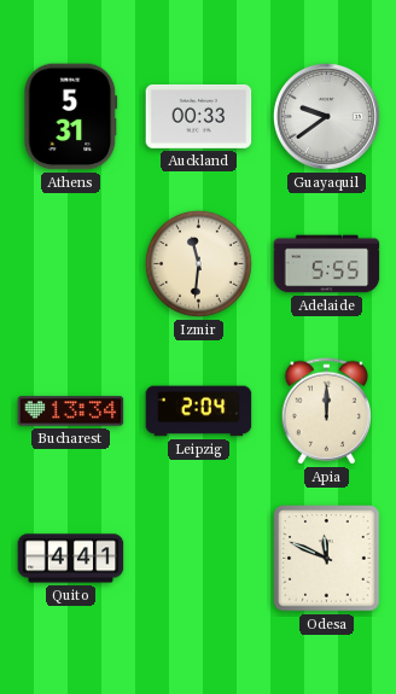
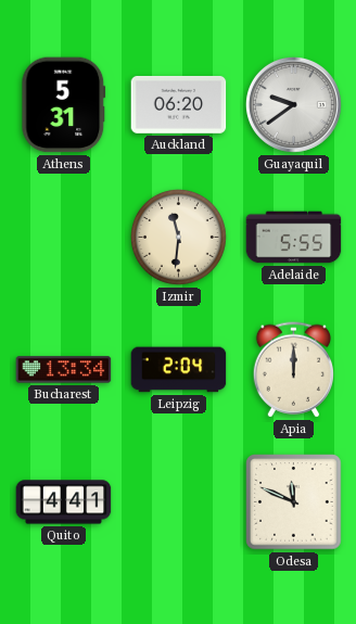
Auckland: 00:33 -> 06:20
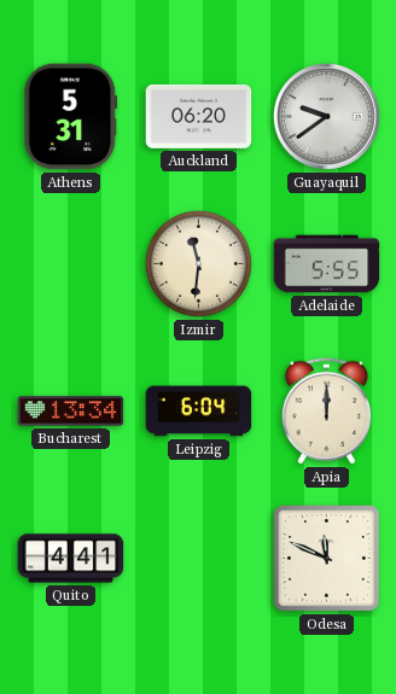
Leipzig: 2:04 -> 6:04
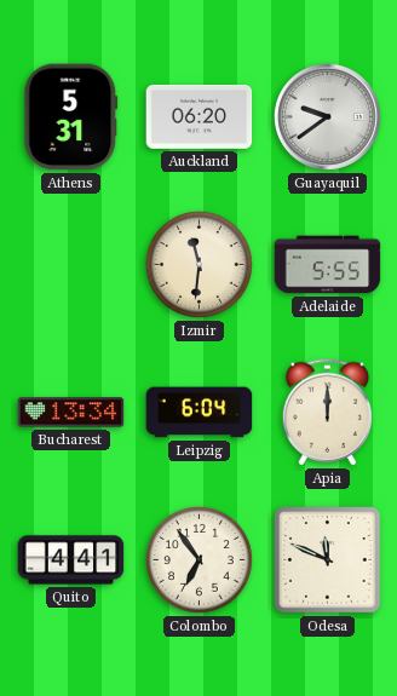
Colombo: none -> 6:54
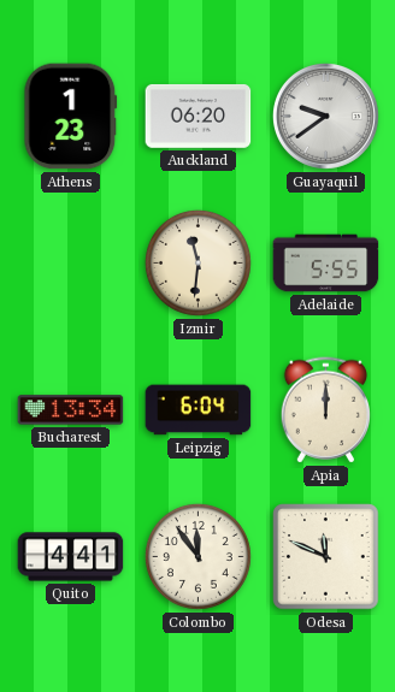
Athens: 5:31 -> 1:23
Colombo: 6:54 -> 11:54
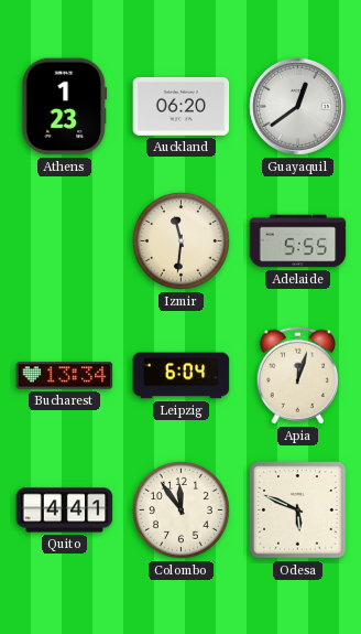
Guayaquil: 9:39 -> 12:39
Apia: 12:00 -> 12:03
Odesa: 11:49 -> 5:49
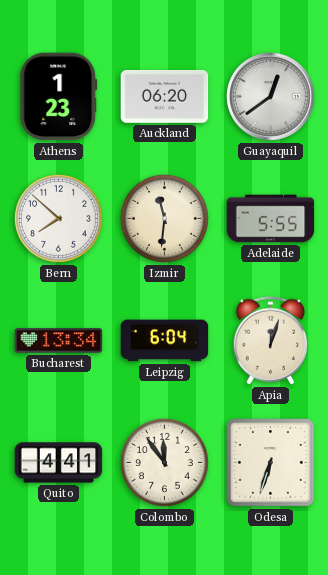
Bern: none -> 7:52
Odesa: 5:49 -> 6:33
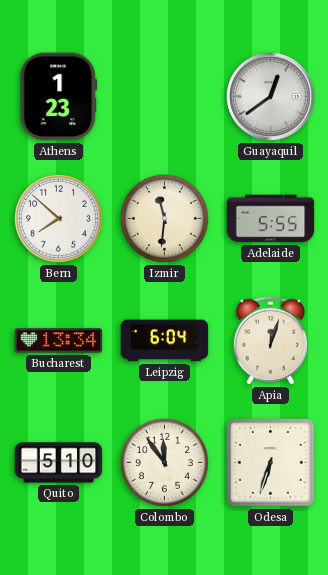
Auckland: 06:20 -> none
Quito: 4:41 -> 5:10
